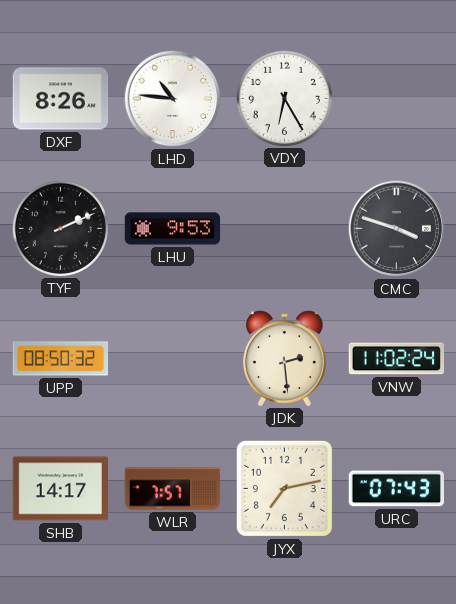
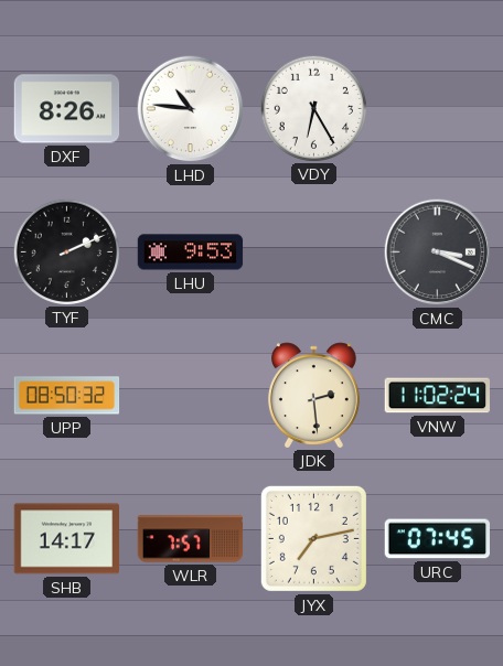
CMC: 3:48 -> 3:19
URC: 07:43 -> 07:45
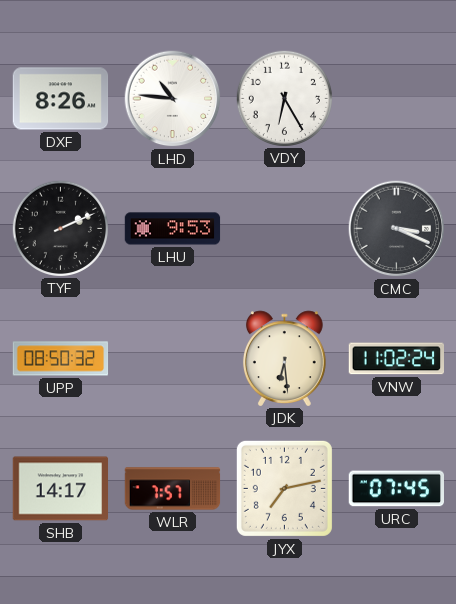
JDK: 2:29 -> 6:29
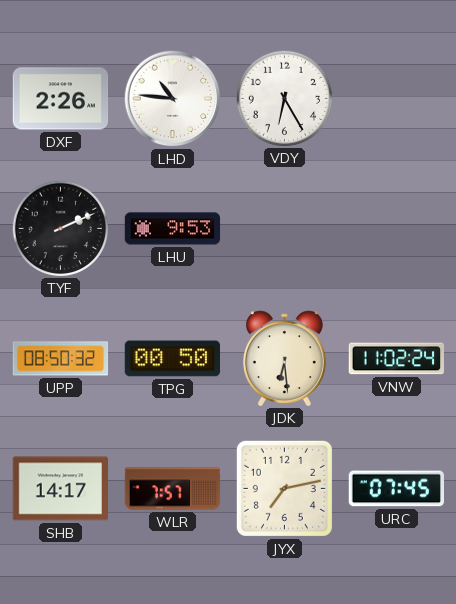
DXF: 8:26 -> 2:26
CMC: 3:19 -> none
TPG: none -> 00:50
